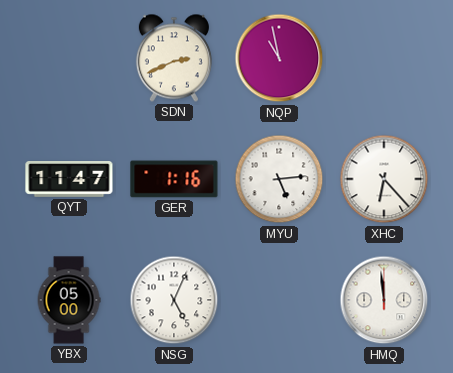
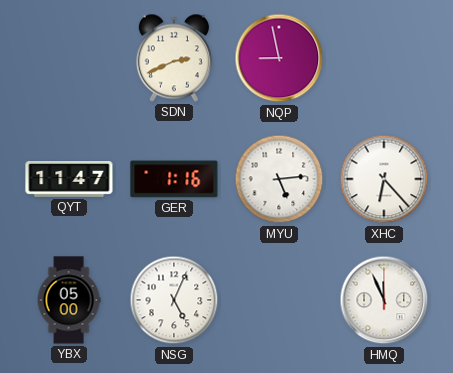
NQP: 10:58 -> 8:58
HMQ: 11:59 -> 11:56
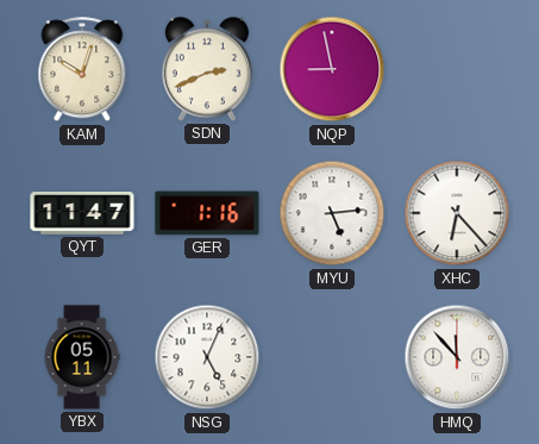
KAM: none -> 10:03
YBX: 05:00 -> 05:11
HMQ: 11:56 -> 11:53
